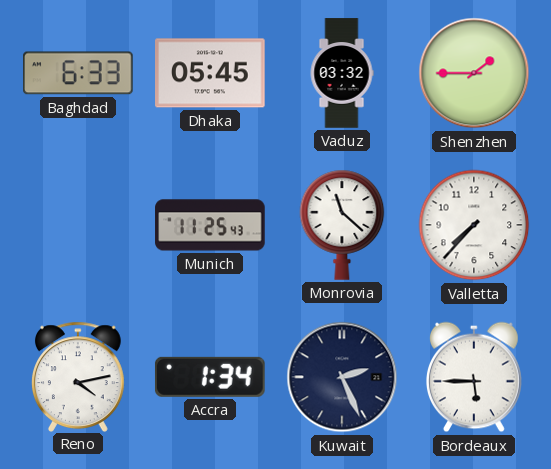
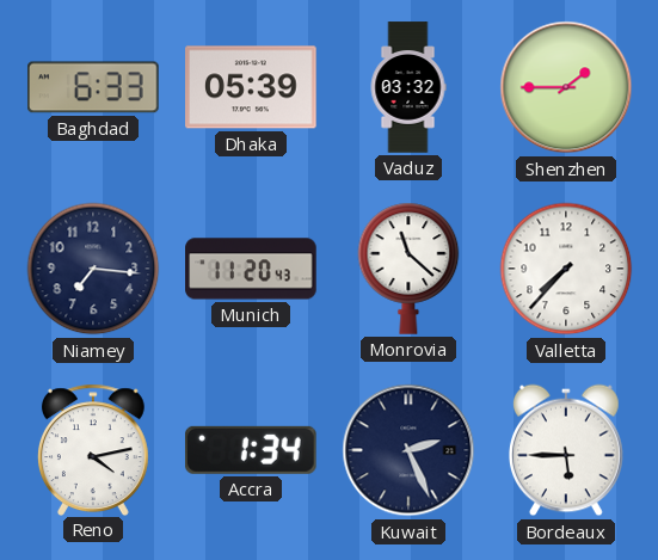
Dhaka: 05:45 -> 05:39
Niamey: none -> 7:16
Munich: 11:25 -> 11:20
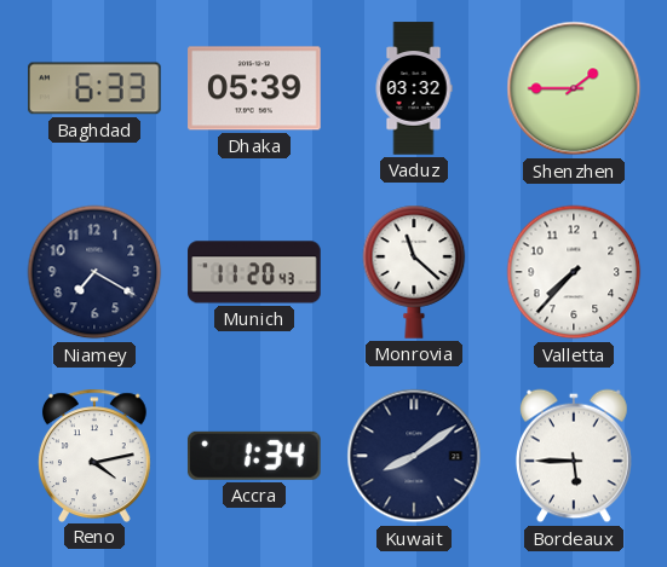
Niamey: 7:16 -> 7:20
Kuwait: 2:26 -> 8:09
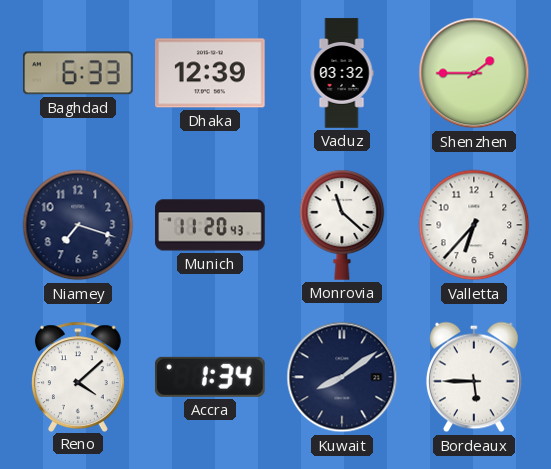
Dhaka: 05:39 -> 12:39
Niamey: 7:20 -> 7:18
Valletta: 7:37 -> 6:37
Reno: 4:13 -> 4:08
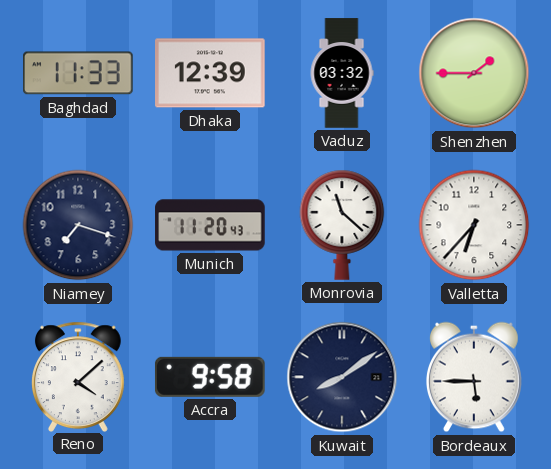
Baghdad: 6:33 -> 11:33
Accra: 1:34 -> 9:58
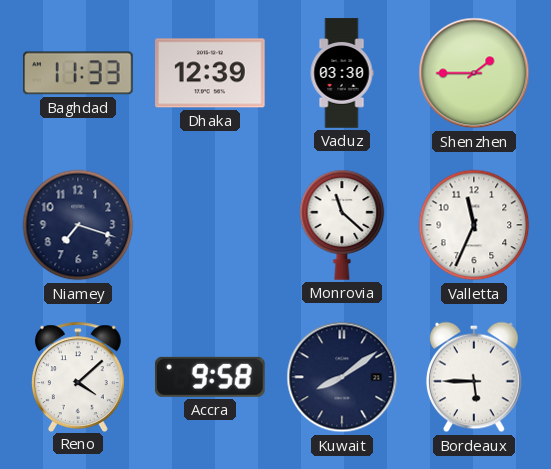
Vaduz: 03:32 -> 03:30
Munich: 11:20 -> none
Valletta: 6:37 -> 11:34
